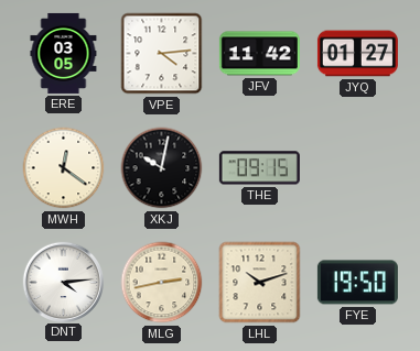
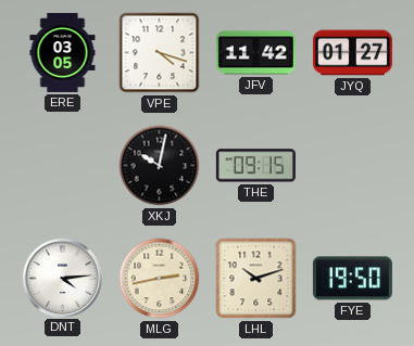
VPE: 4:14 -> 4:18
MWH: 12:21 -> none
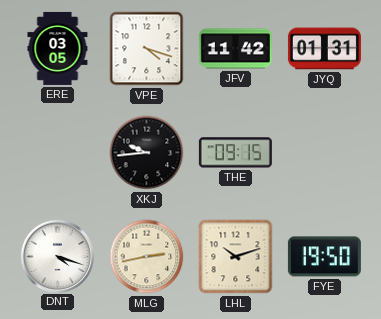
JYQ: 01:27 -> 01:31
XKJ: 10:02 -> 9:44
DNT: 4:14 -> 4:18
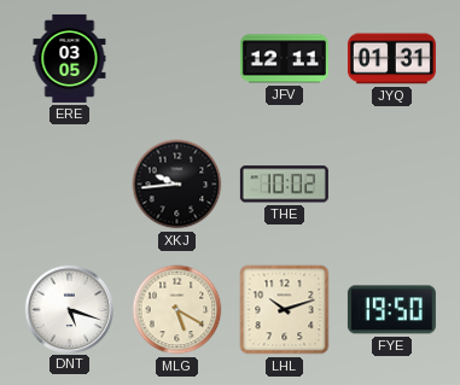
VPE: 4:18 -> none
JFV: 11:42 -> 12:11
THE: 09:15 -> 10:02
DNT: 4:18 -> 5:18
MLG: 2:43 -> 5:20
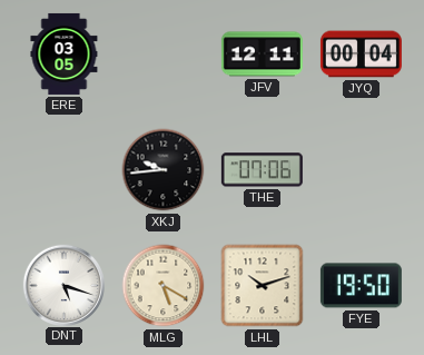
JYQ: 01:31 -> 00:04
THE: 10:02 -> 07:06
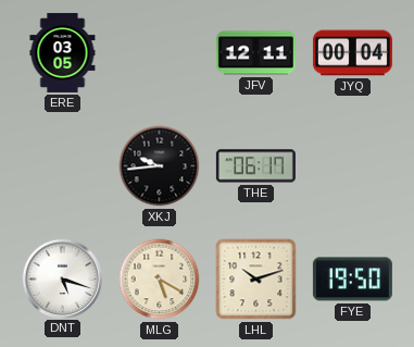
THE: 07:06 -> 06:17
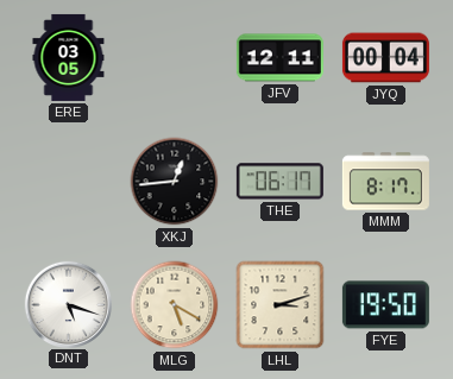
XKJ: 9:44 -> 12:44
MMM: none -> 8:17
LHL: 10:12 -> 3:12
